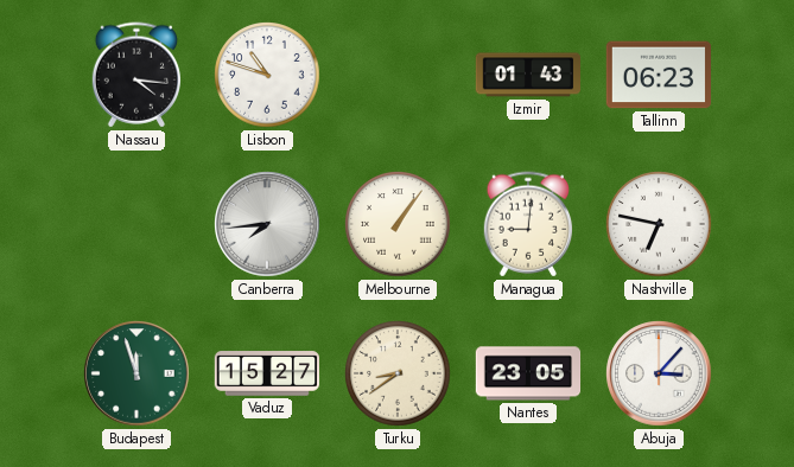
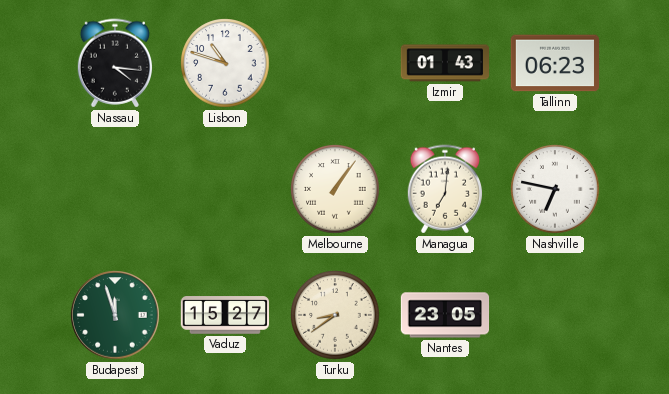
Canberra: 7:44 -> none
Managua: 9:01 -> 7:01
Abuja: 3:07 -> none
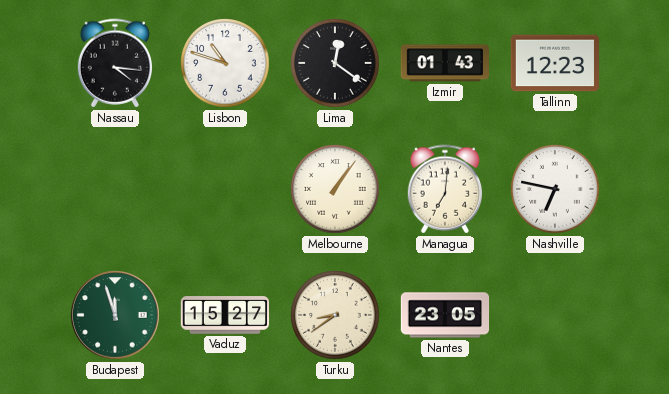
Lima: none -> 12:21
Tallinn: 06:23 -> 12:23
